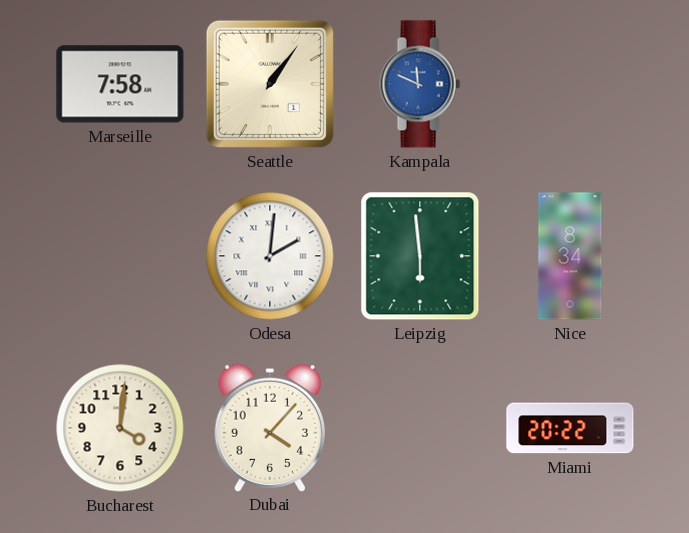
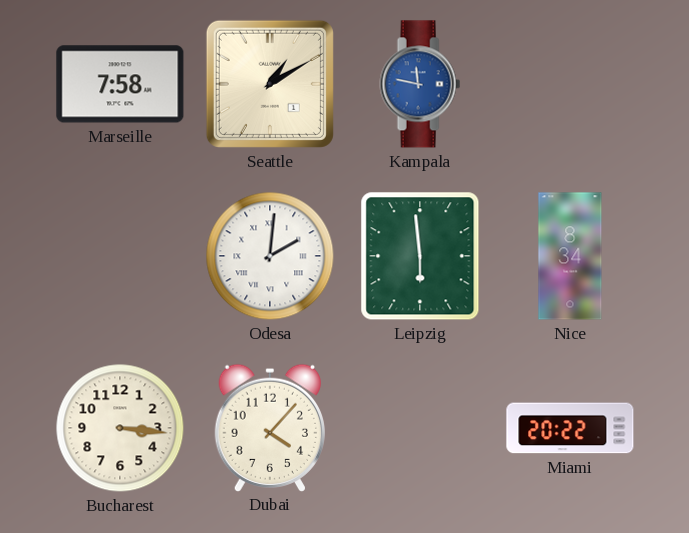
Seattle: 1:06 -> 1:10
Kampala: 11:49 -> 11:47
Bucharest: 4:01 -> 3:16
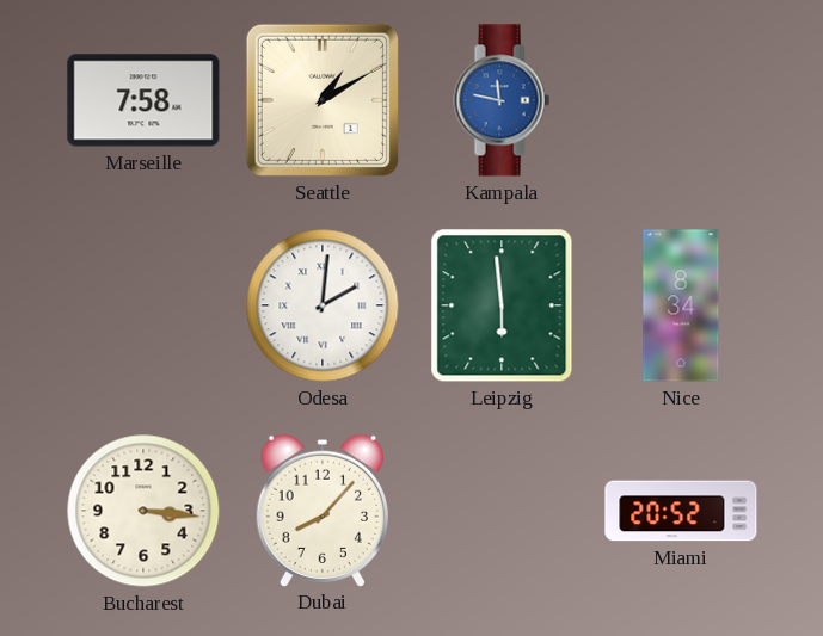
Dubai: 4:07 -> 8:07
Miami: 20:22 -> 20:52
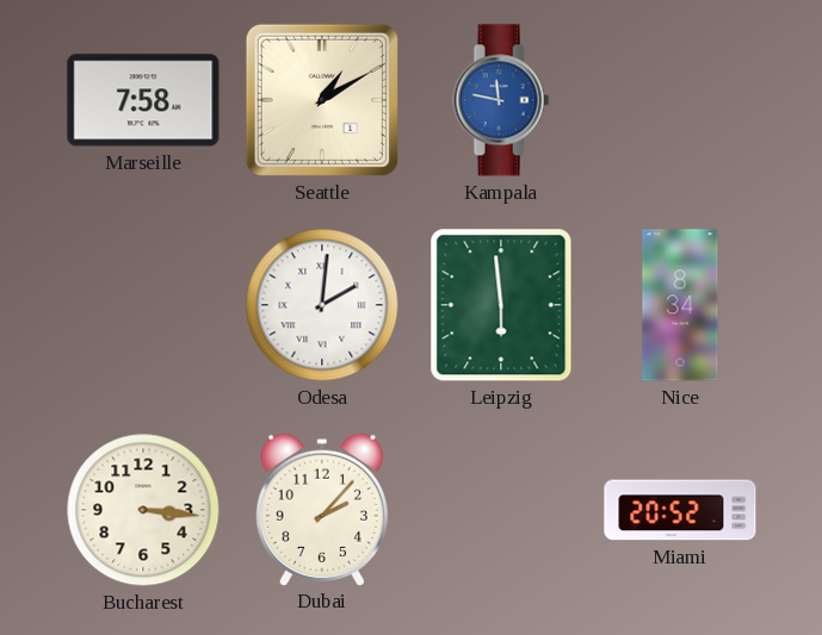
Dubai: 8:07 -> 2:07
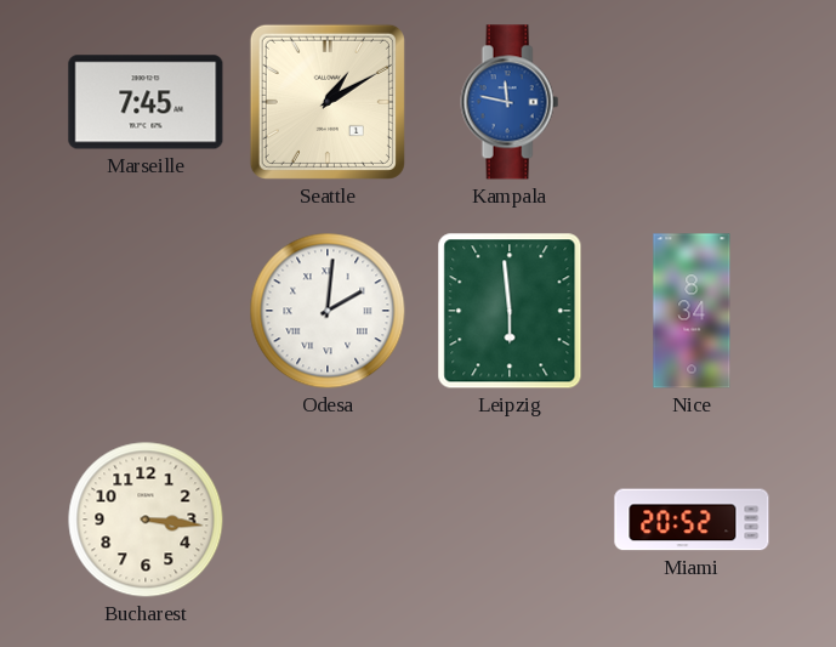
Marseille: 7:58 -> 7:45
Dubai: 2:07 -> none
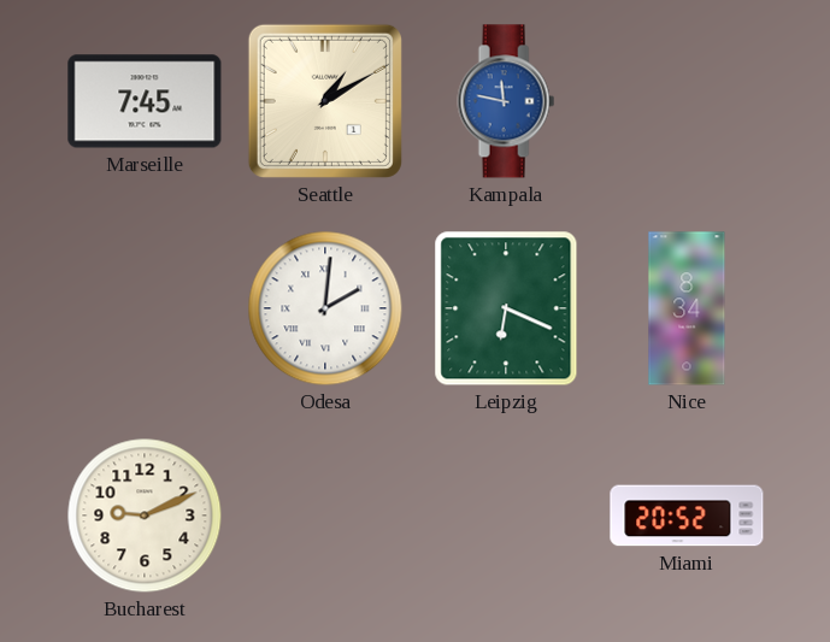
Leipzig: 5:59 -> 6:19
Bucharest: 3:16 -> 9:11
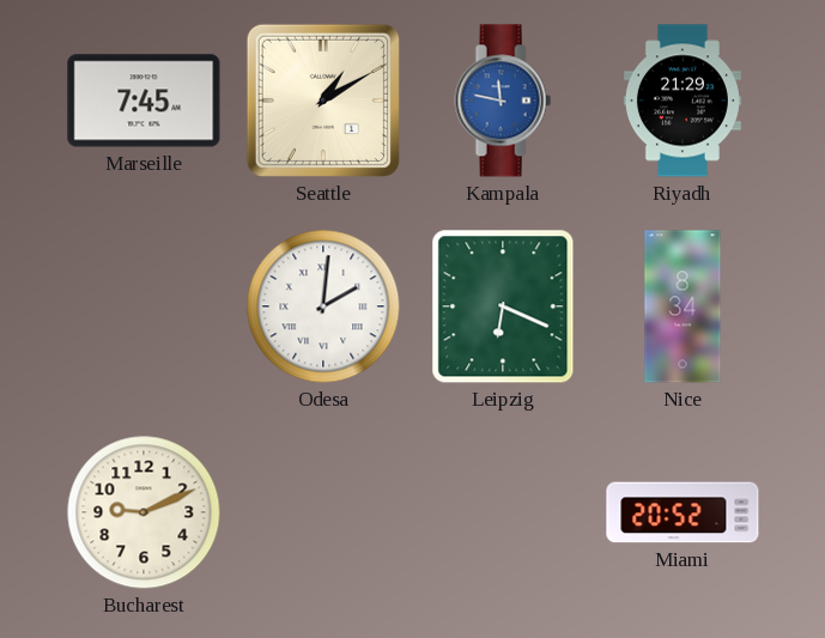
Riyadh: none -> 21:29
